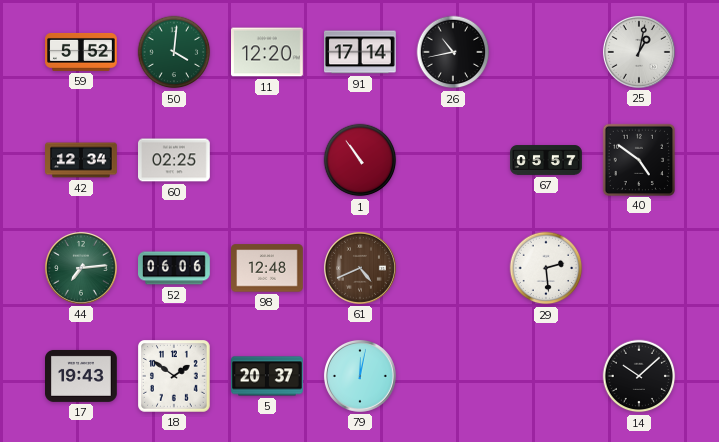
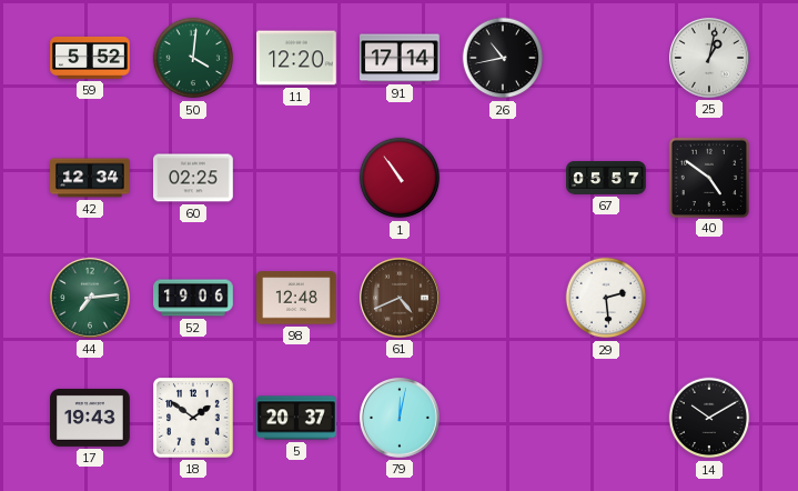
52: 06:06 -> 19:06
14: 10:08 -> 10:10
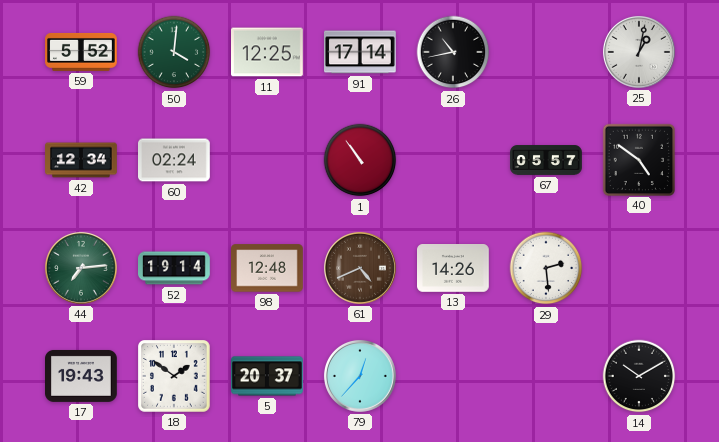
11: 12:20 -> 12:25
60: 02:25 -> 02:24
52: 19:06 -> 19:14
13: none -> 14:26
79: 12:02 -> 12:37
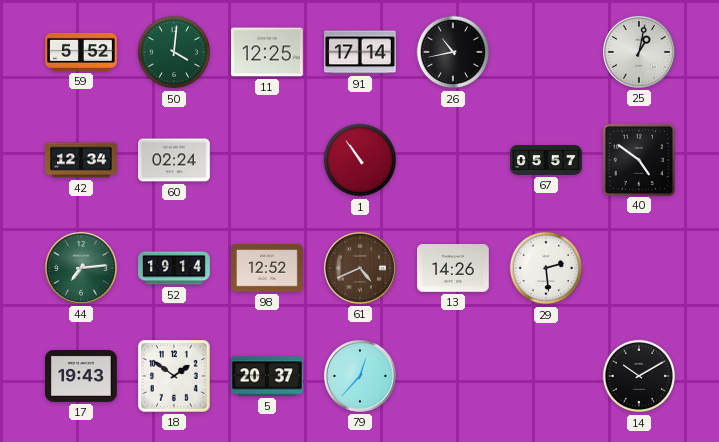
98: 12:48 -> 12:52
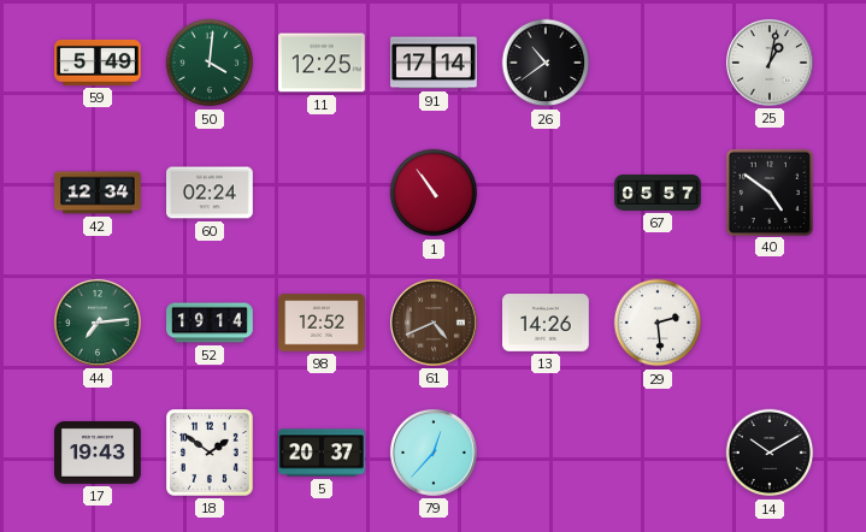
59: 5:52 -> 5:49
26: 10:43 -> 10:39
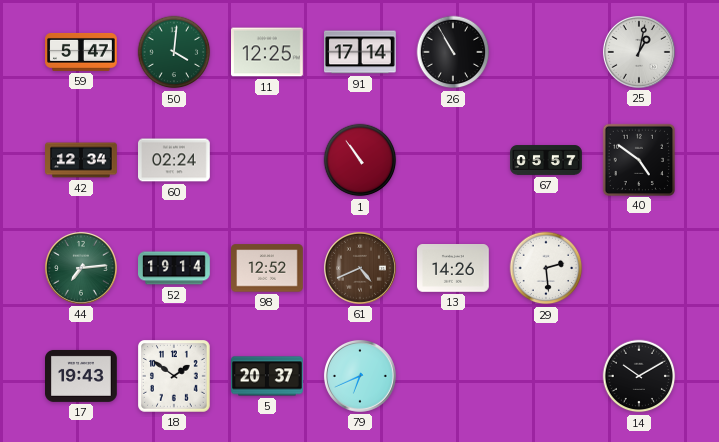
59: 5:49 -> 5:47
26: 10:39 -> 10:55
79: 12:37 -> 6:41
